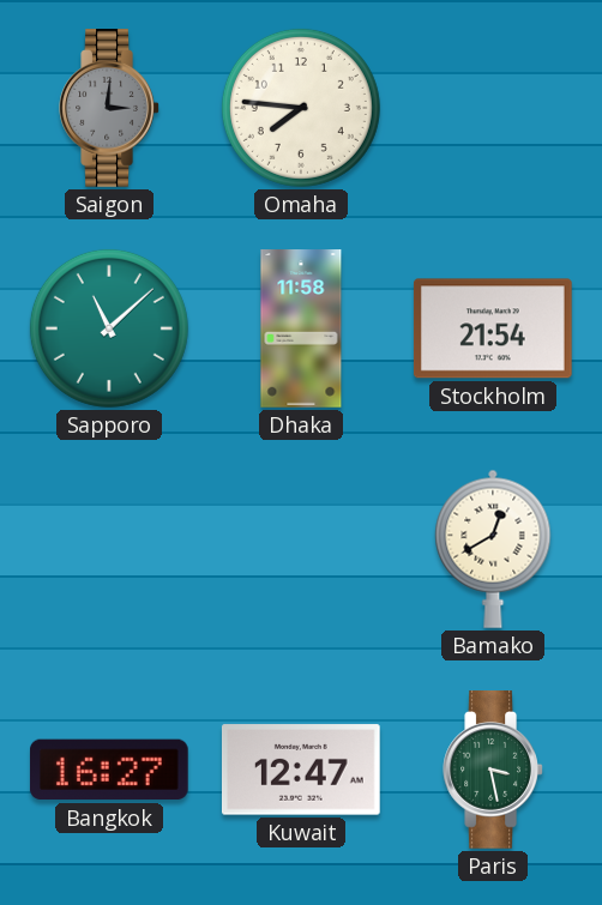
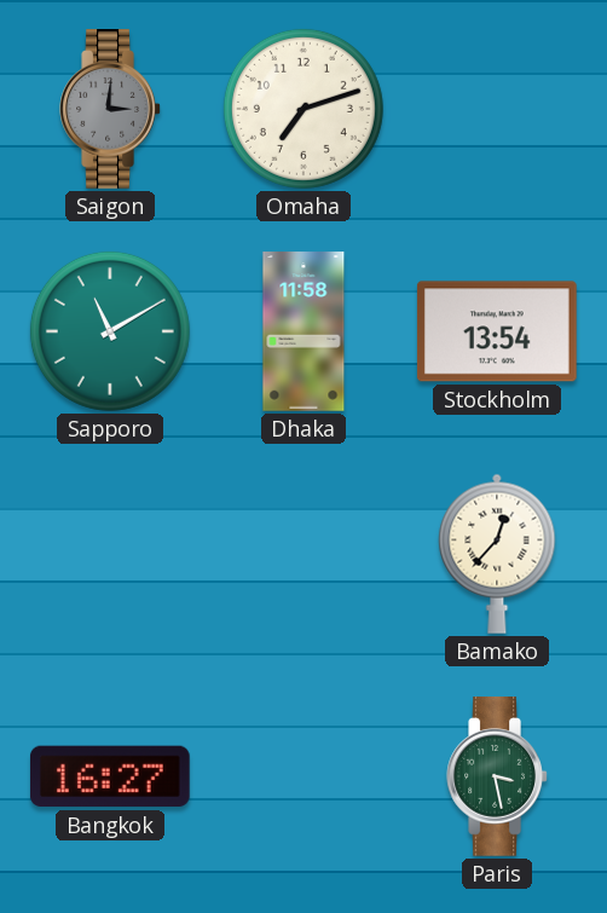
Omaha: 7:46 -> 7:12
Sapporo: 11:08 -> 11:10
Stockholm: 21:54 -> 13:54
Bamako: 12:40 -> 12:37
Kuwait: 12:47 -> none
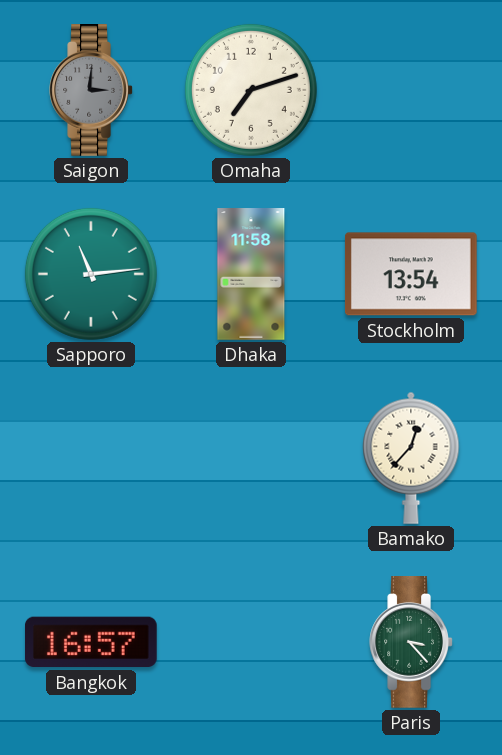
Sapporo: 11:10 -> 11:14
Bangkok: 16:27 -> 16:57
Paris: 3:28 -> 3:23
